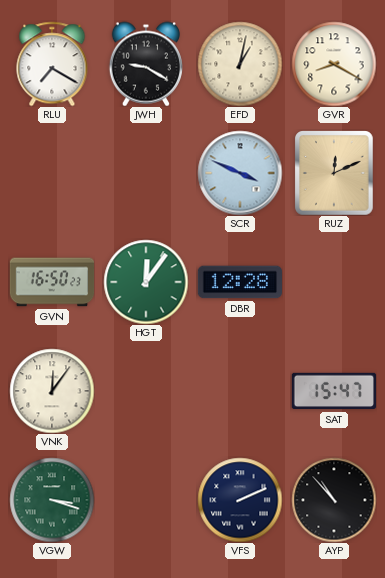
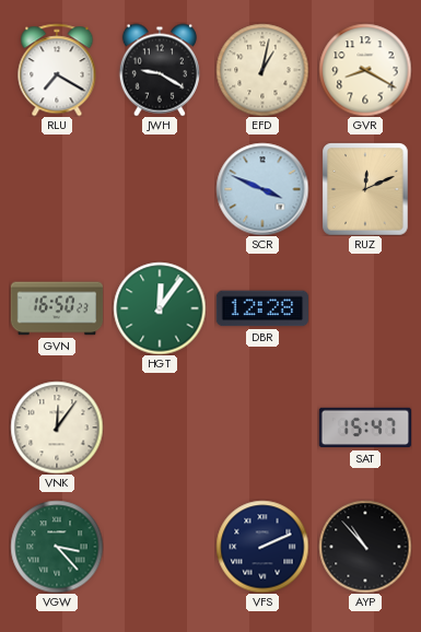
VGW: 3:18 -> 3:23
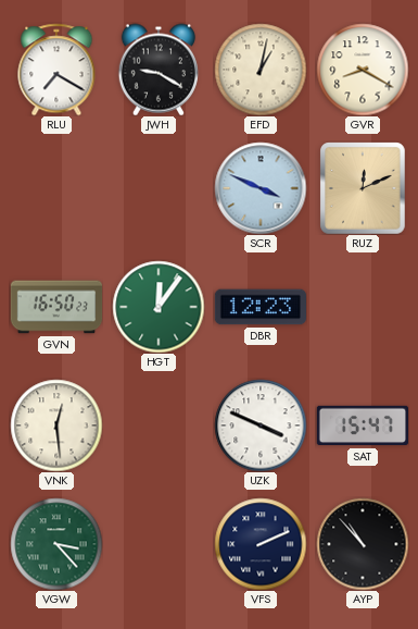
DBR: 12:28 -> 12:23
VNK: 12:06 -> 12:29
UZK: none -> 3:49
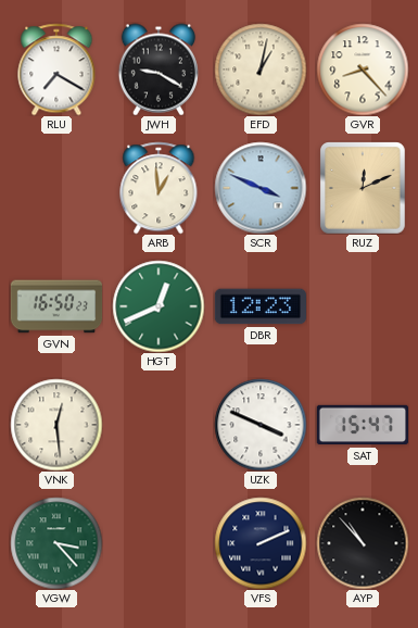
GVR: 8:20 -> 8:23
ARB: none -> 12:59
HGT: 12:06 -> 12:41
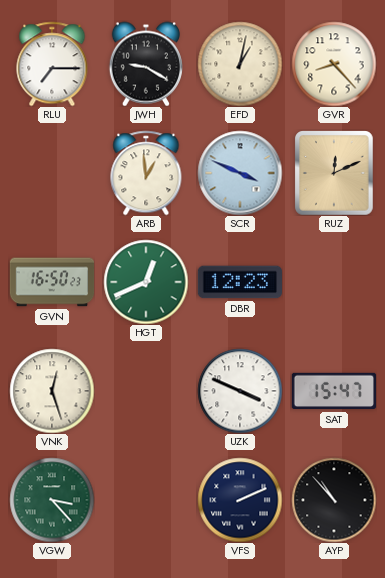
RLU: 7:20 -> 7:15
VNK: 12:29 -> 12:27
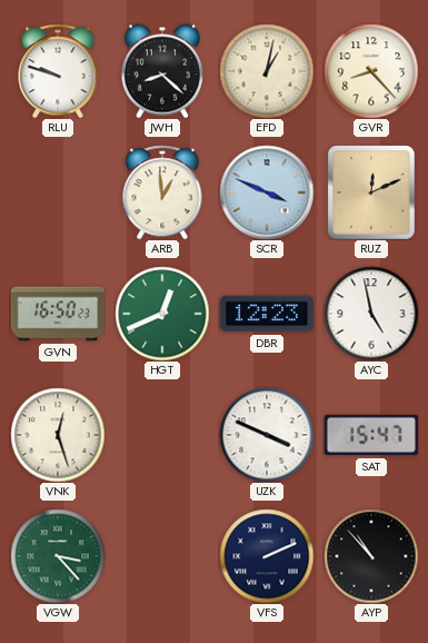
RLU: 7:15 -> 9:48
JWH: 9:20 -> 8:22
AYC: none -> 4:58
